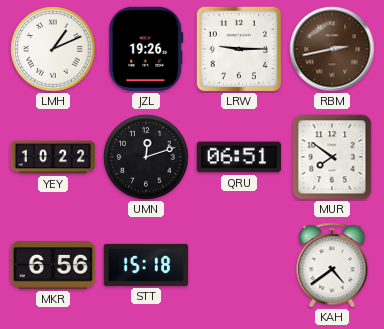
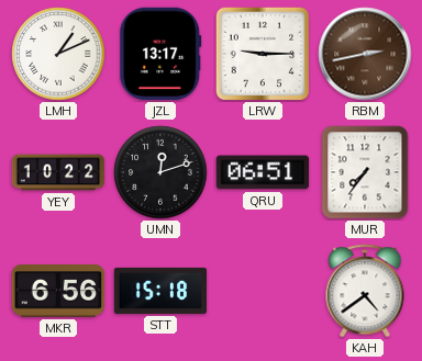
JZL: 19:26 -> 13:17
MUR: 7:51 -> 7:36
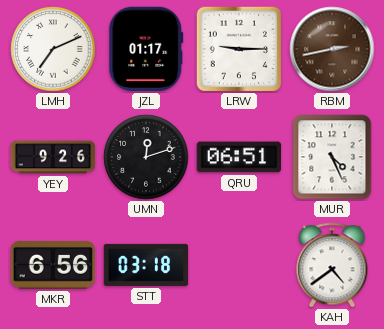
LMH: 1:11 -> 7:11
JZL: 13:17 -> 01:17
YEY: 10:22 -> 9:26
MUR: 7:36 -> 4:26
STT: 15:18 -> 03:18
